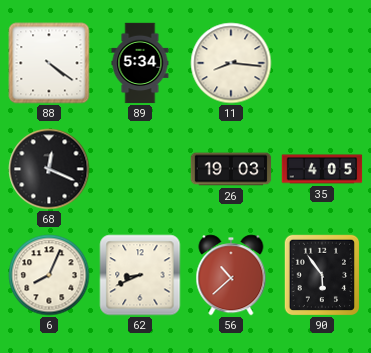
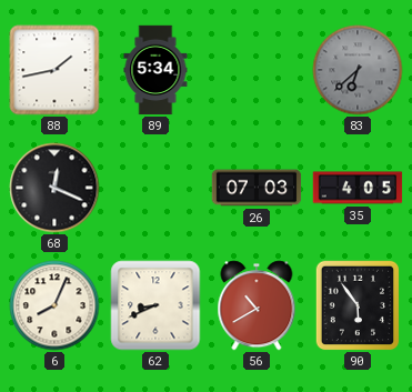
88: 4:21 -> 1:43
11: 8:16 -> none
83: none -> 6:38
26: 19:03 -> 07:03
56: 10:38 -> 10:40
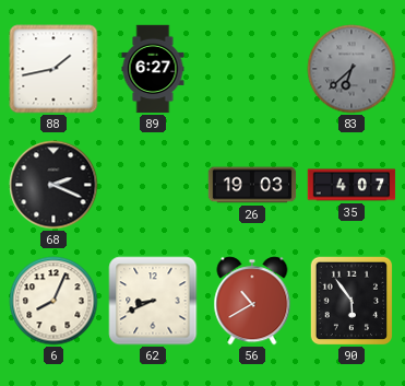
89: 5:34 -> 6:27
68: 12:19 -> 2:19
26: 07:03 -> 19:03
35: 4:05 -> 4:07
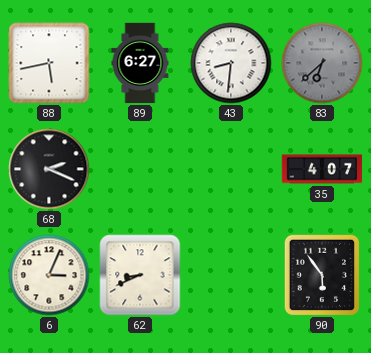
88: 1:43 -> 5:43
43: none -> 8:31
26: 19:03 -> none
6: 8:04 -> 3:04
56: 10:40 -> none
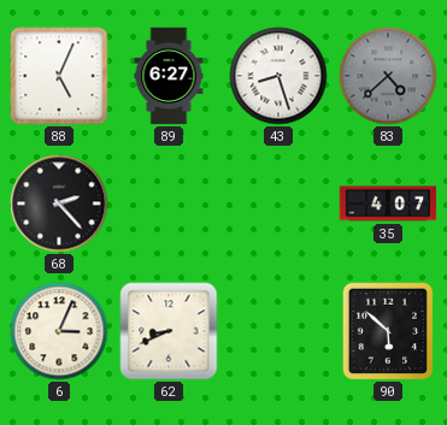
88: 5:43 -> 5:04
43: 8:31 -> 8:27
83: 6:38 -> 4:38
68: 2:19 -> 2:23
90: 5:54 -> 5:52
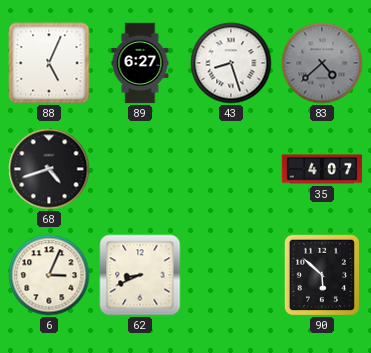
68: 2:23 -> 4:42
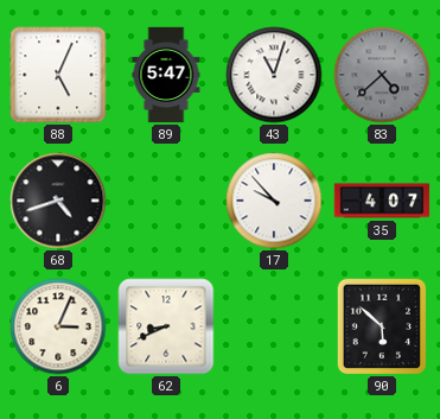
89: 6:27 -> 5:47
43: 8:27 -> 11:03
17: none -> 9:53
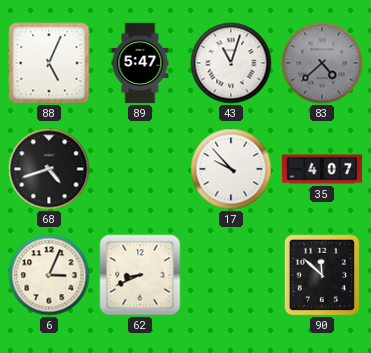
90: 5:52 -> 11:52
